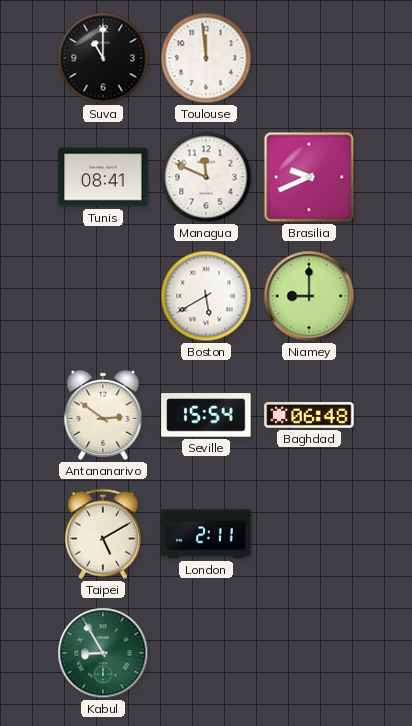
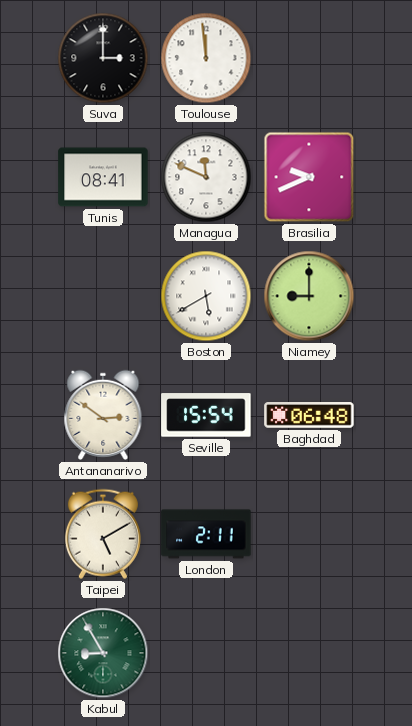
Suva: 11:00 -> 3:00
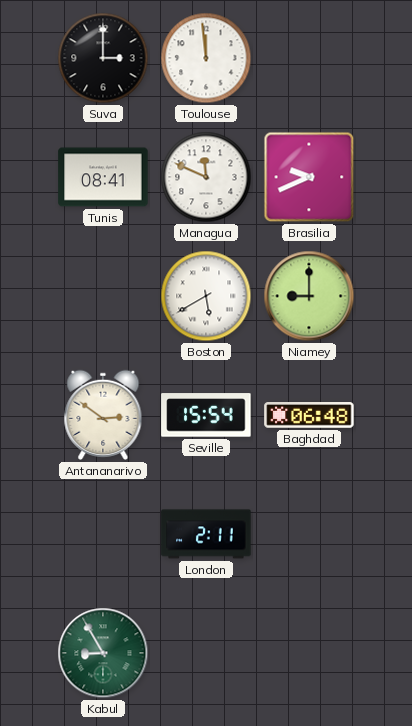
Taipei: 5:10 -> none
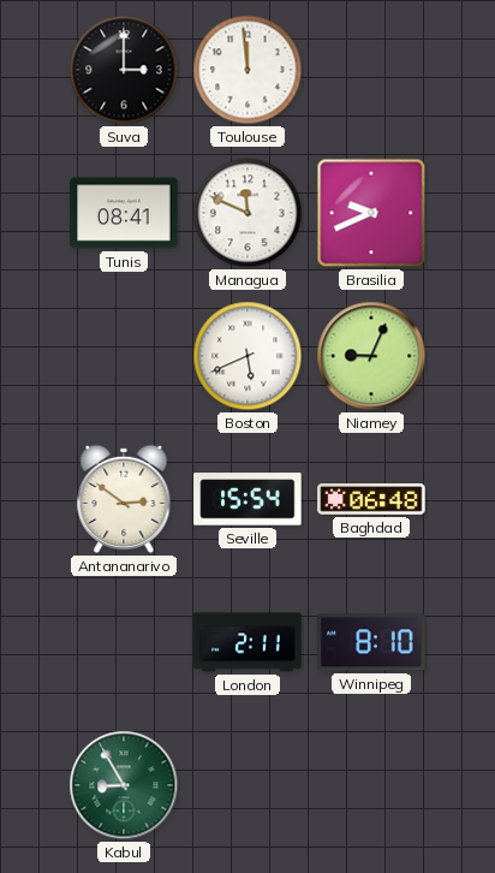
Boston: 5:40 -> 5:41
Niamey: 9:00 -> 9:04
Winnipeg: none -> 8:10
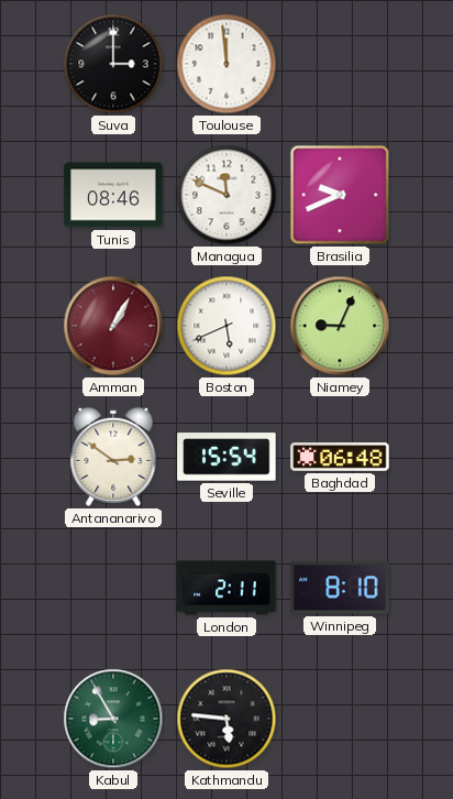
Tunis: 08:41 -> 08:46
Amman: none -> 1:05
Kathmandu: none -> 5:46
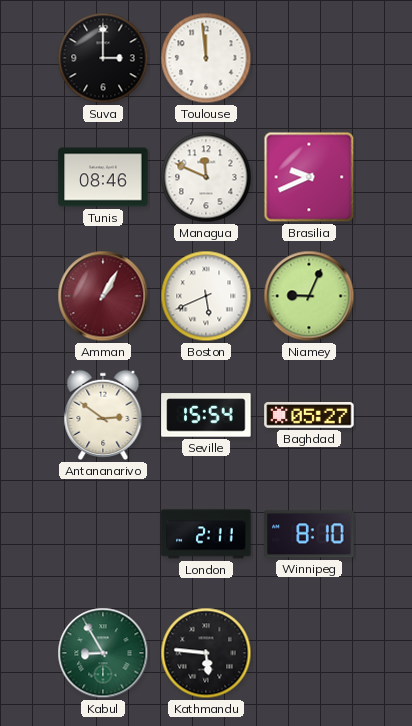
Baghdad: 06:48 -> 05:27
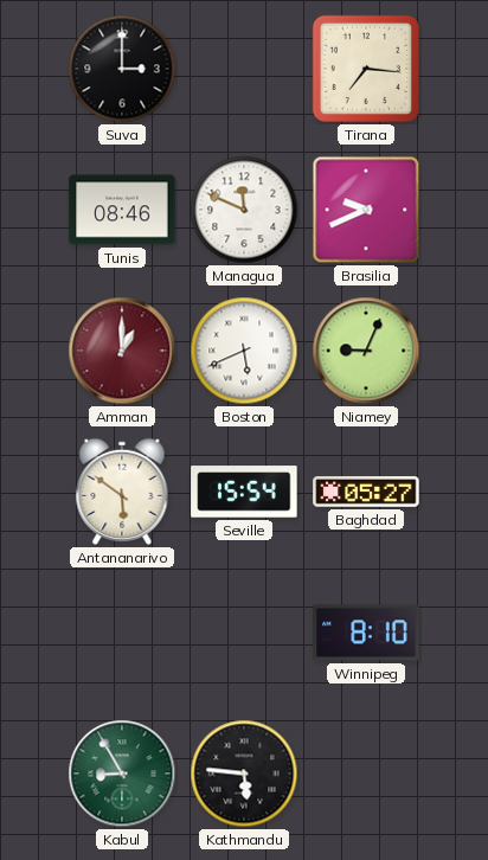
Toulouse: 11:59 -> none
Tirana: none -> 7:16
Amman: 1:05 -> 1:00
Antananarivo: 2:51 -> 5:51
London: 2:11 -> none
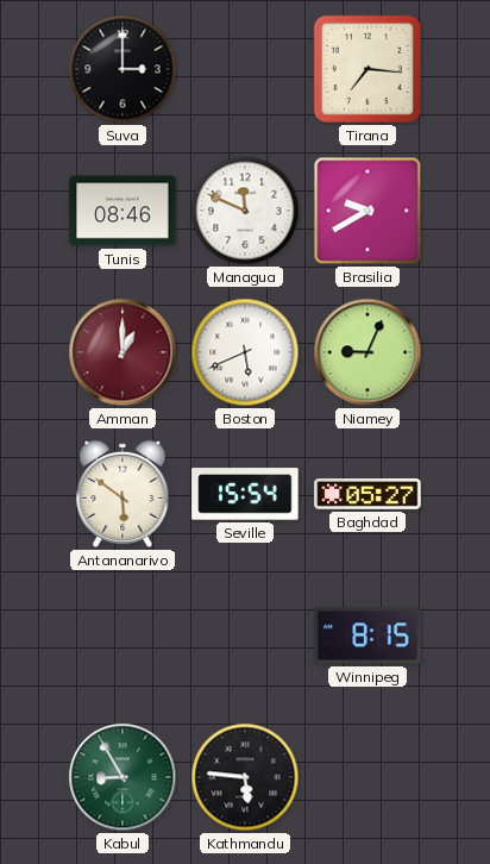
Brasilia: 9:41 -> 9:40
Winnipeg: 8:10 -> 8:15
